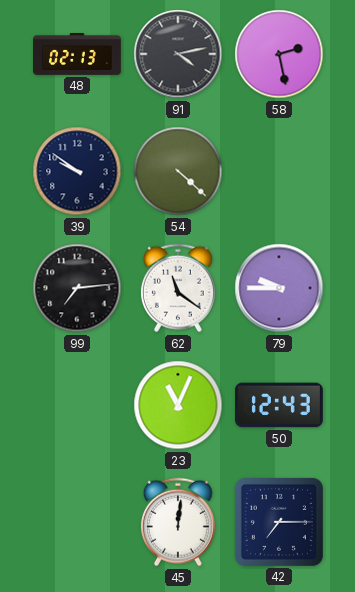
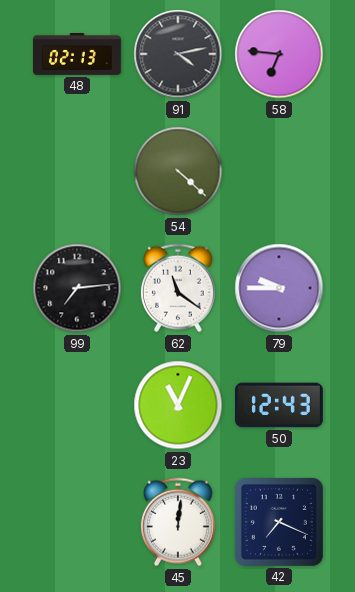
58: 2:28 -> 6:46
39: 9:51 -> none
42: 7:15 -> 7:19
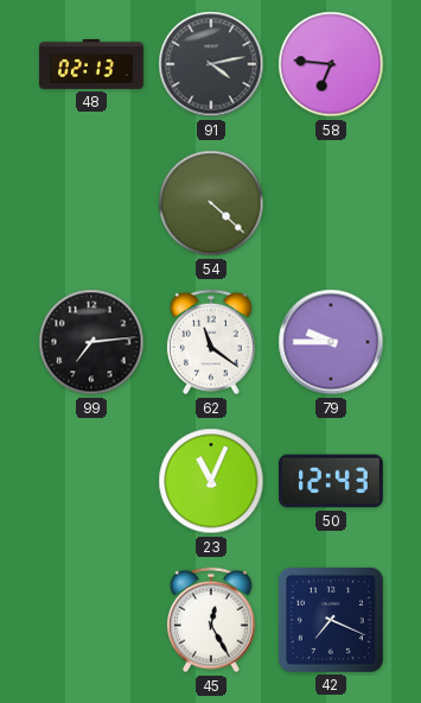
45: 12:01 -> 12:25
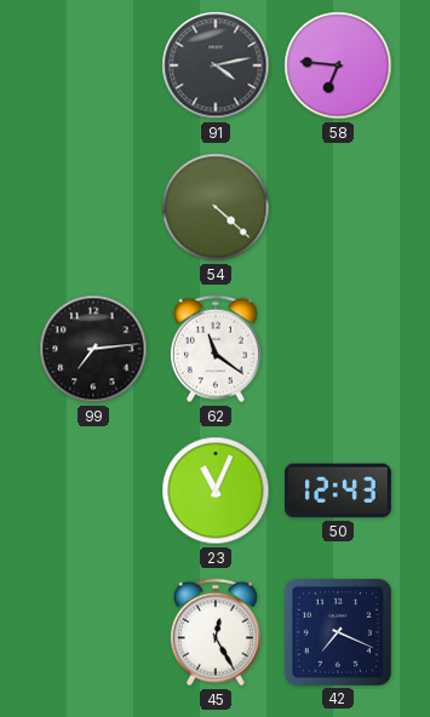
48: 02:13 -> none
79: 9:45 -> none
